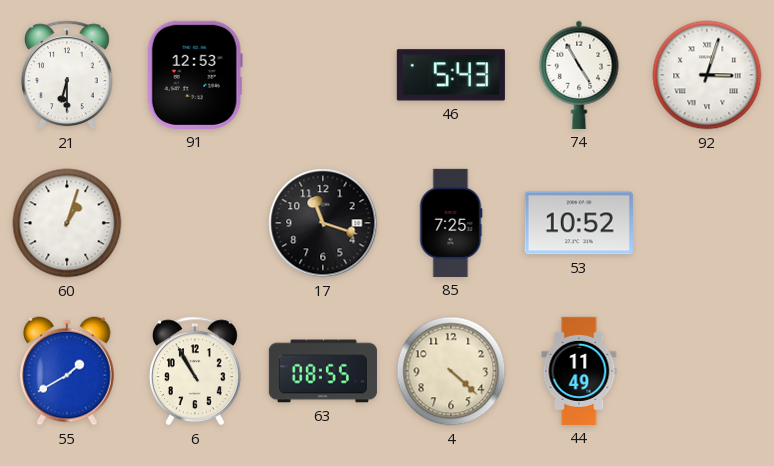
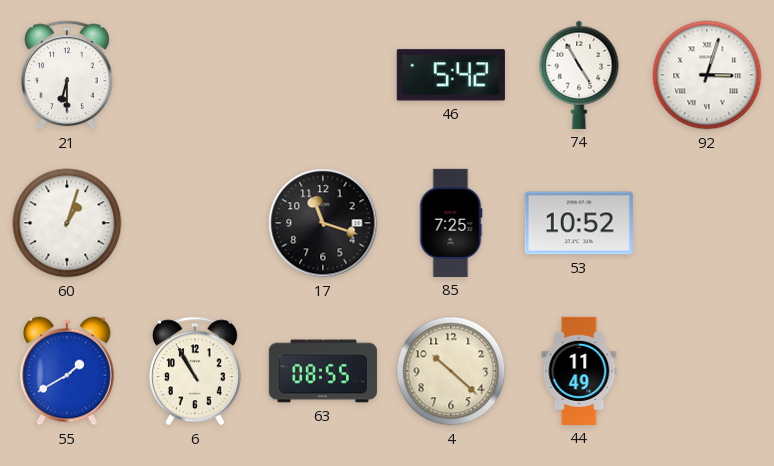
91: 12:53 -> none
46: 5:43 -> 5:42
4: 4:22 -> 10:22
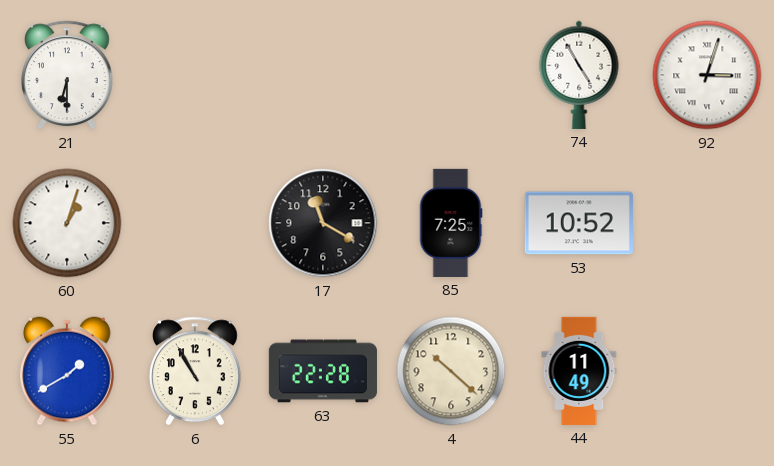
46: 5:42 -> none
17: 11:18 -> 11:20
63: 08:55 -> 22:28
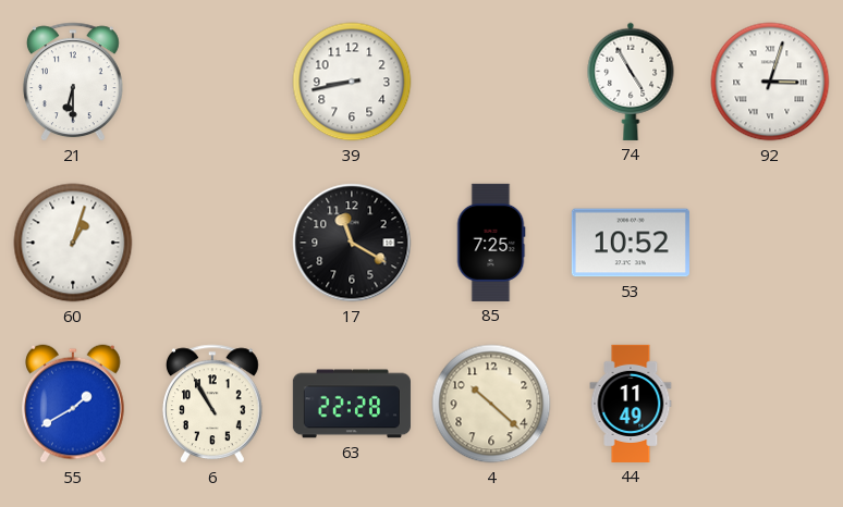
39: none -> 8:43
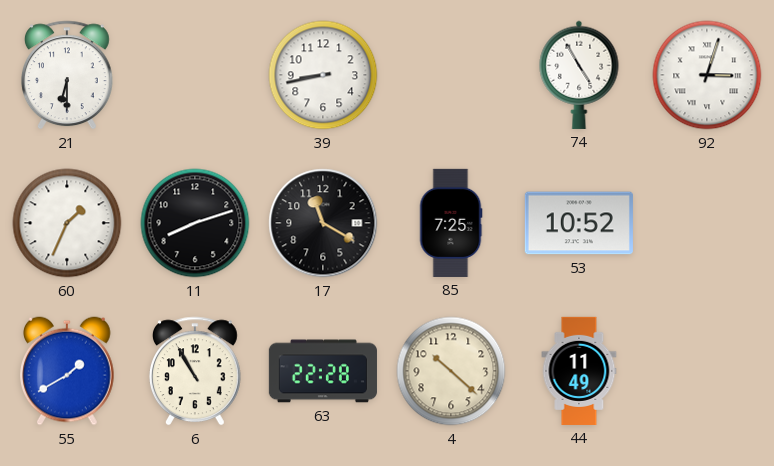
60: 1:03 -> 1:34
11: none -> 8:12
